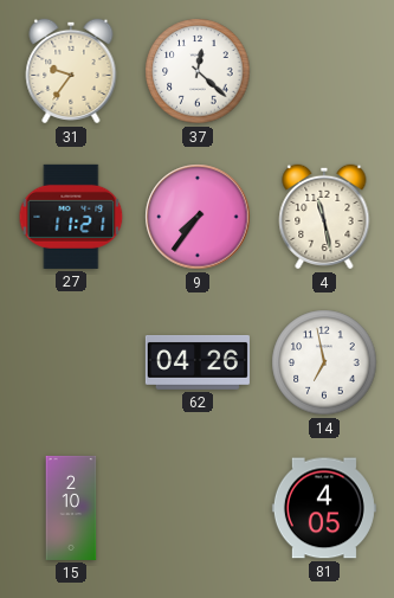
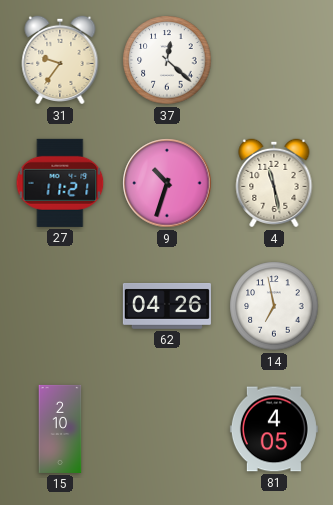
9: 7:36 -> 10:33
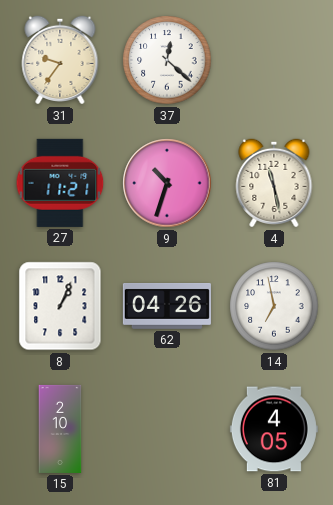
8: none -> 1:04
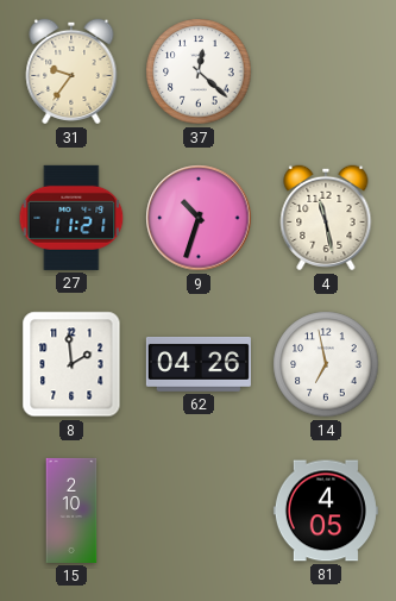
8: 1:04 -> 1:59
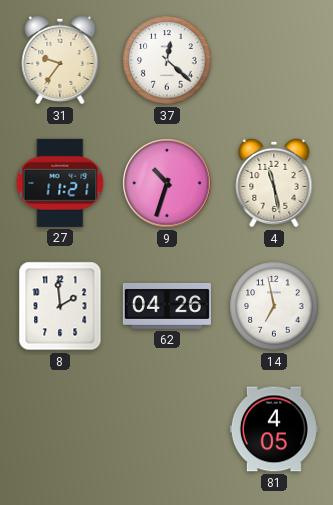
15: 2:10 -> none
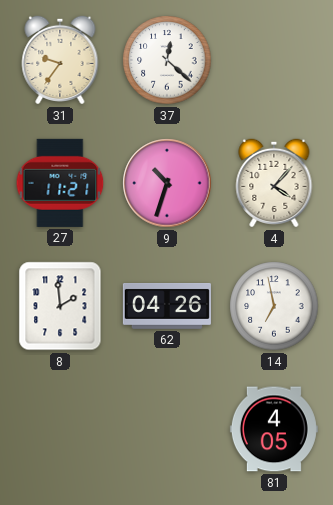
4: 11:28 -> 4:07
